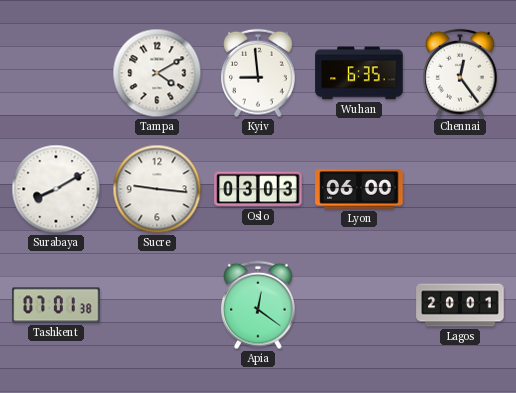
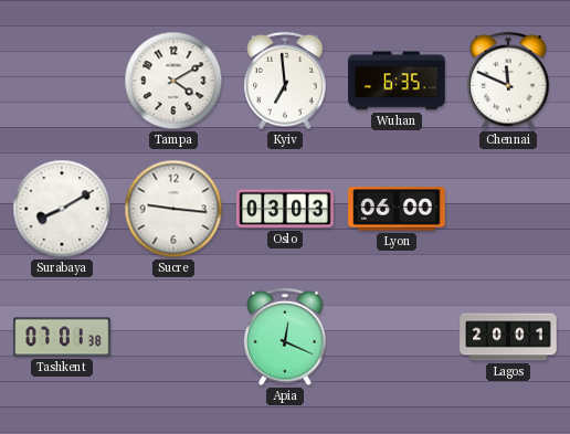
Kyiv: 8:59 -> 6:59
Chennai: 12:24 -> 11:49
Apia: 12:21 -> 12:19
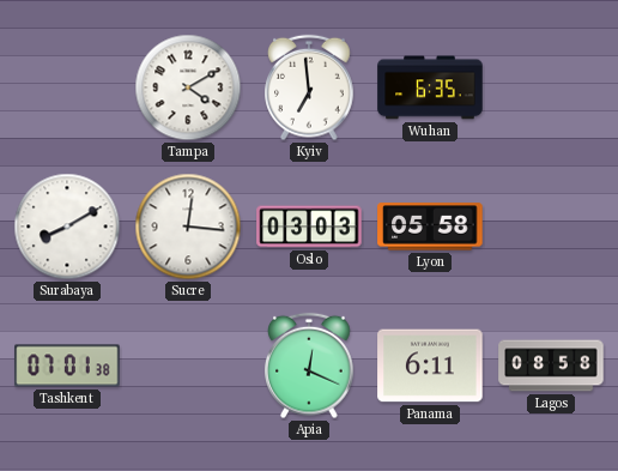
Chennai: 11:49 -> none
Sucre: 9:16 -> 12:16
Lyon: 06:00 -> 05:58
Panama: none -> 6:11
Lagos: 20:01 -> 08:58
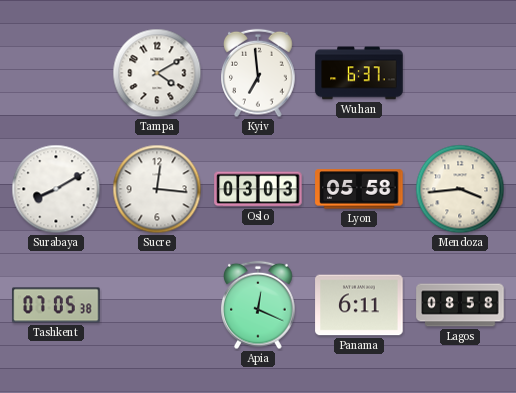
Wuhan: 6:35 -> 6:37
Mendoza: none -> 3:44
Tashkent: 07:01 -> 07:05
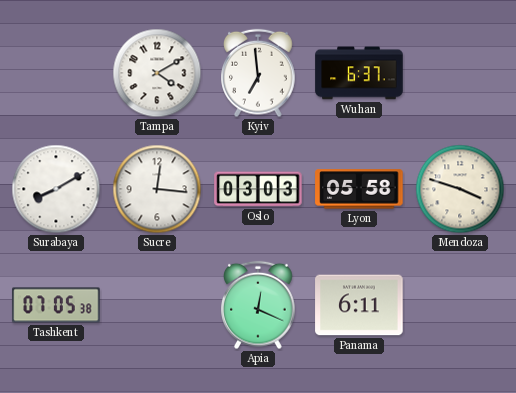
Mendoza: 3:44 -> 3:48
Lagos: 08:58 -> none
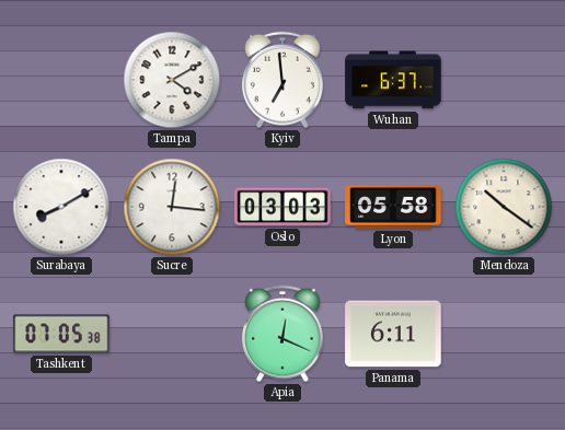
Mendoza: 3:48 -> 10:21
